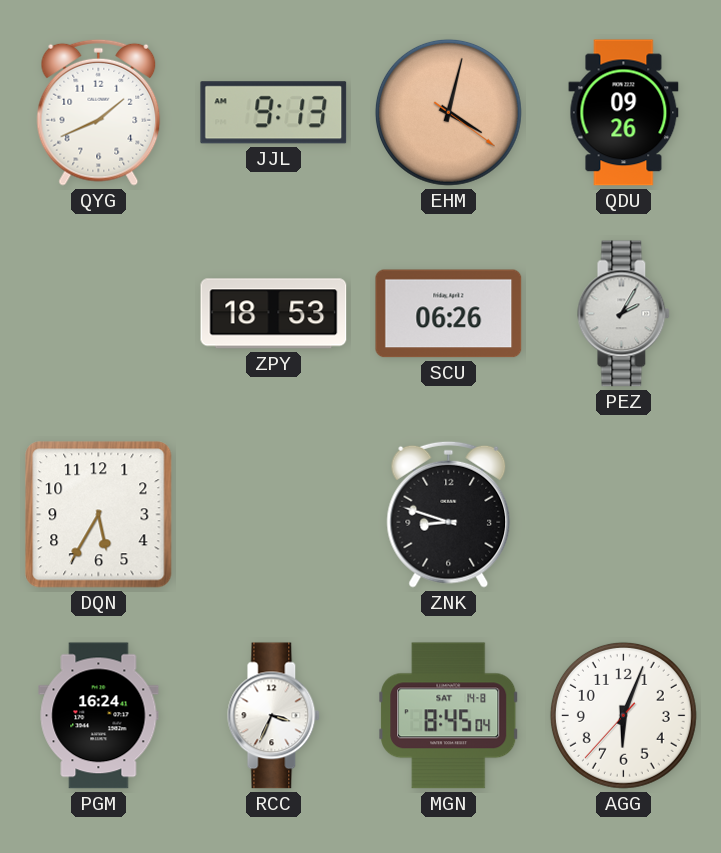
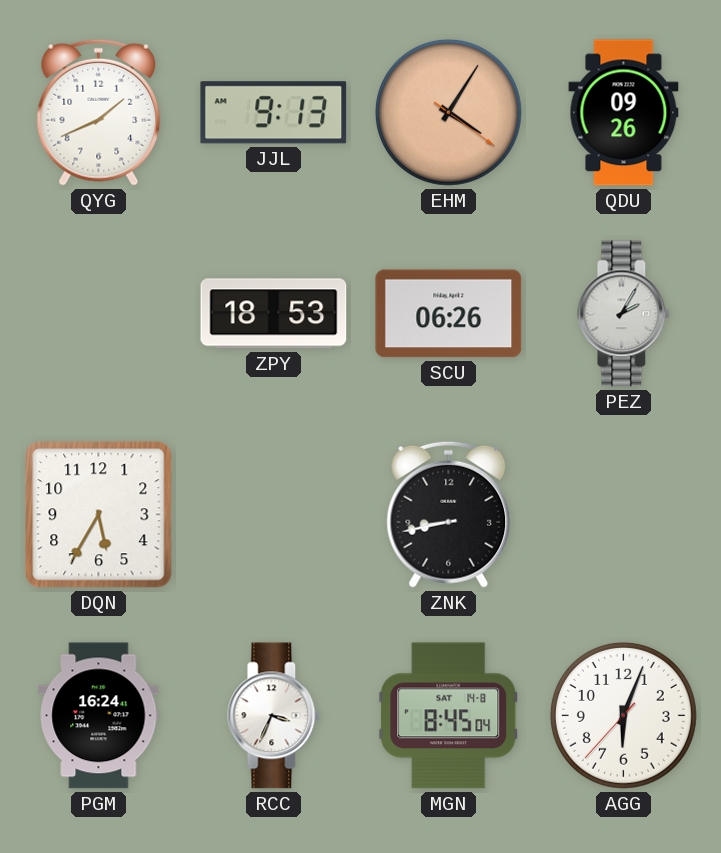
EHM: 4:02 -> 4:05
ZNK: 8:48 -> 8:43
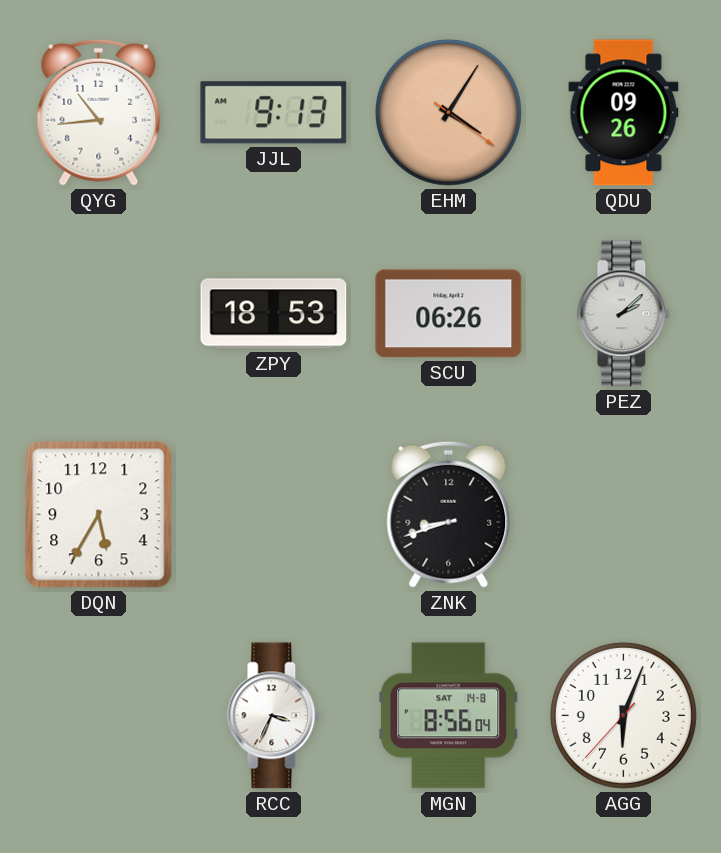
QYG: 1:41 -> 10:44
PEZ: 2:05 -> 2:08
ZNK: 8:43 -> 8:42
PGM: 16:24 -> none
MGN: 8:45 -> 8:56
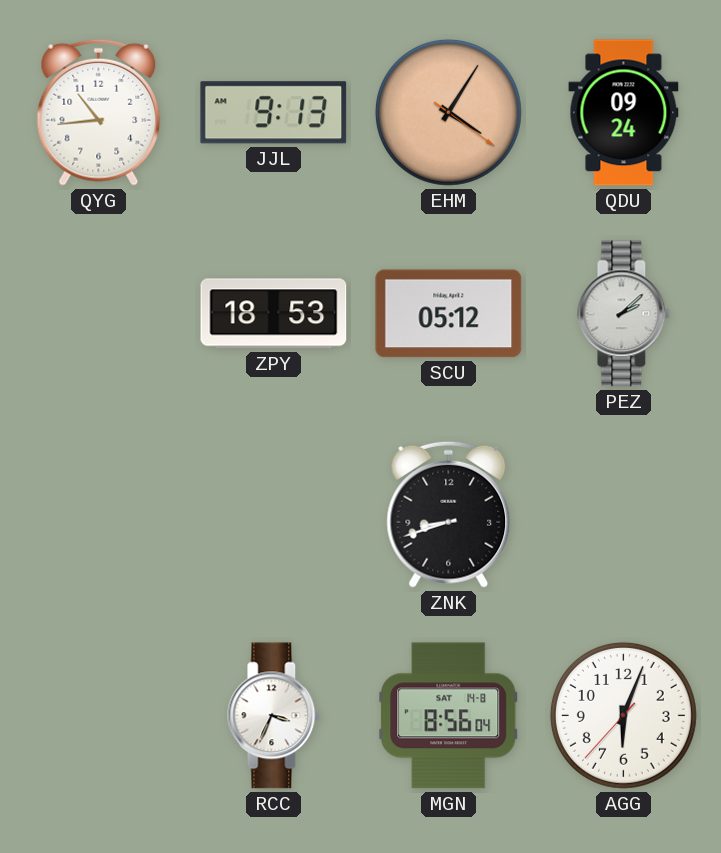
QDU: 09:26 -> 09:24
SCU: 06:26 -> 05:12
DQN: 5:35 -> none
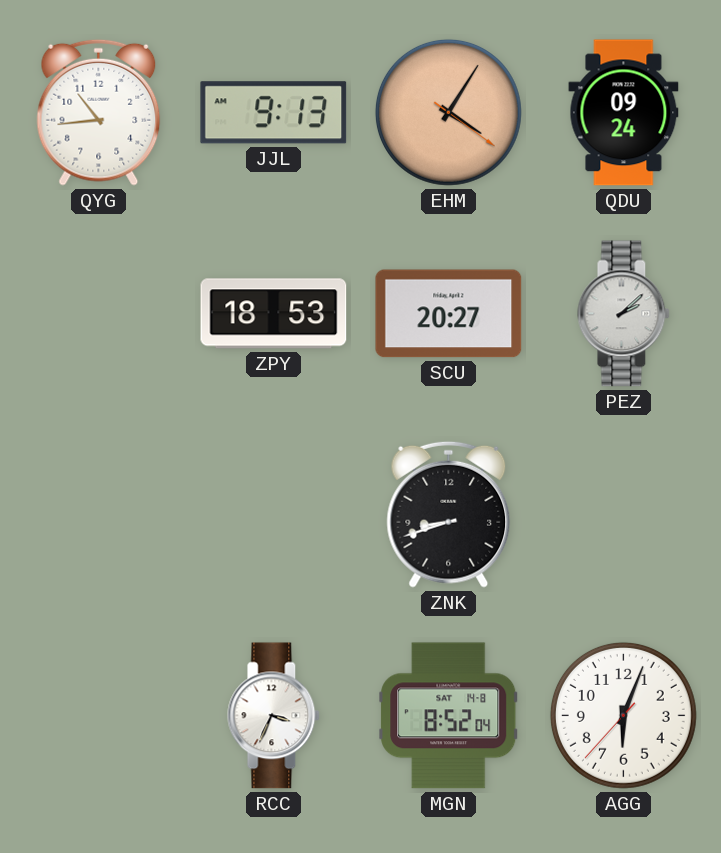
SCU: 05:12 -> 20:27
MGN: 8:56 -> 8:52
